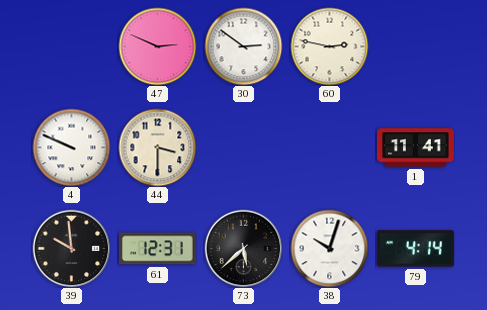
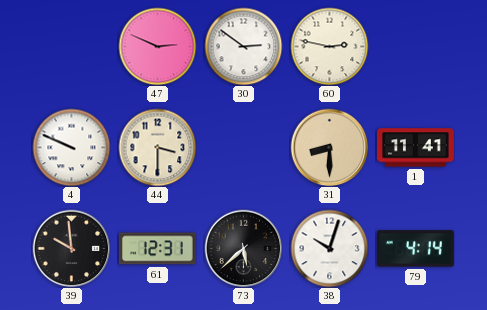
31: none -> 8:30
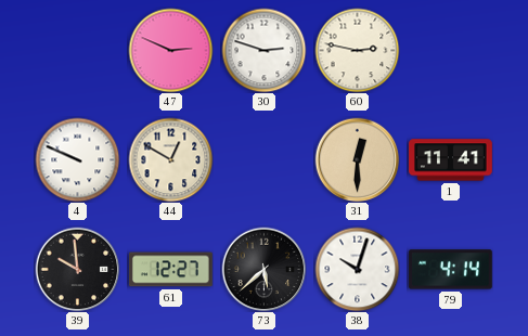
30: 2:51 -> 2:48
44: 3:30 -> 12:50
31: 8:30 -> 12:30
61: 12:31 -> 12:27
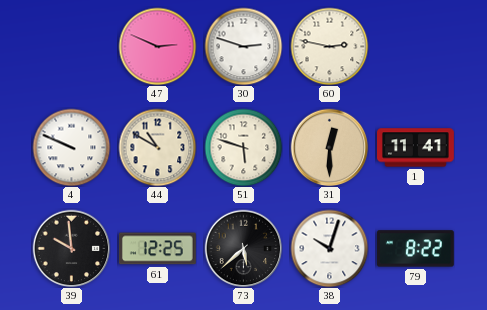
44: 12:50 -> 10:50
51: none -> 5:48
61: 12:27 -> 12:25
79: 4:14 -> 8:22
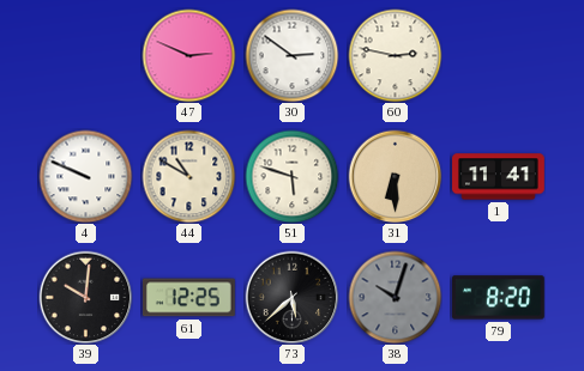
30: 2:48 -> 2:51
31: 12:30 -> 6:30
39: 9:59 -> 10:01
38 dial: white -> grey
79: 8:22 -> 8:20
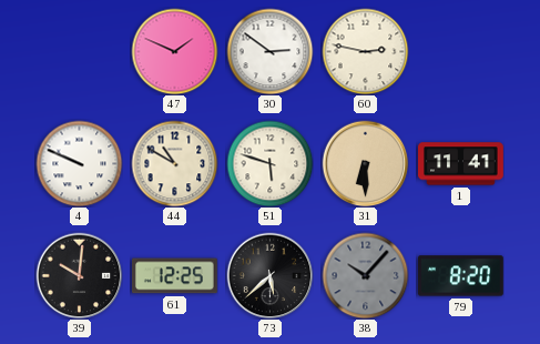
47: 2:49 -> 1:49
38: 10:03 -> 10:07
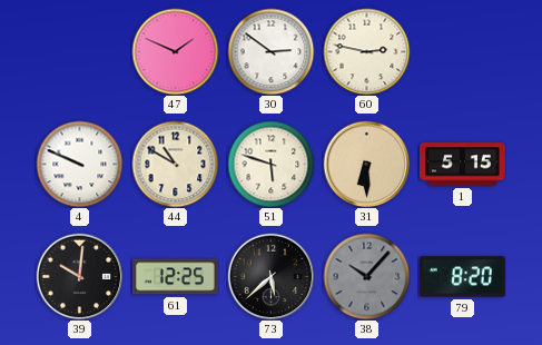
1: 11:41 -> 5:15
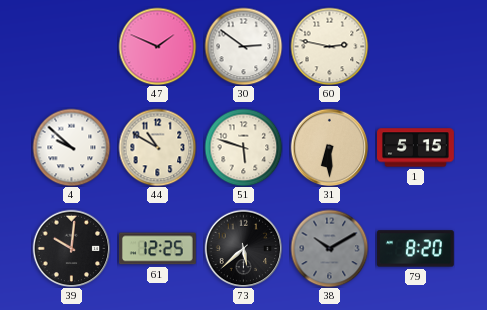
4: 9:49 -> 9:52
38: 10:07 -> 10:10
